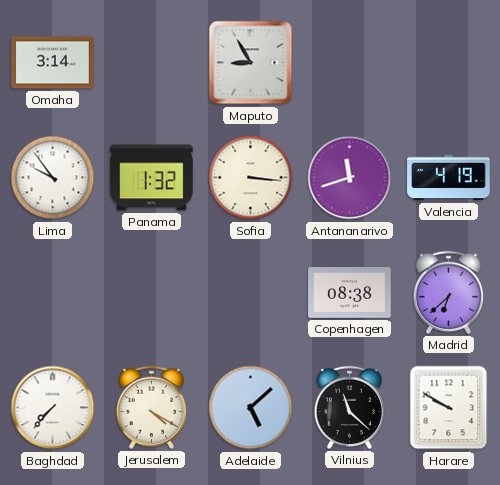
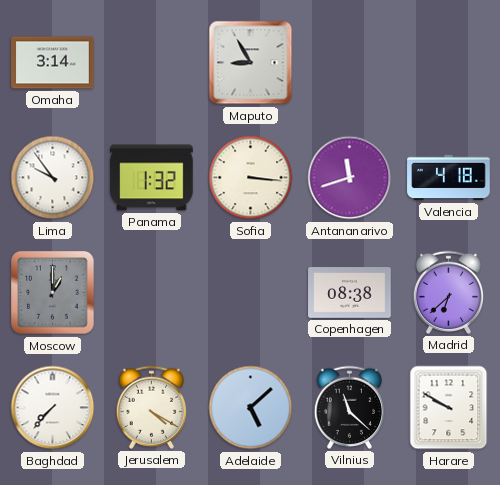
Valencia: 4:19 -> 4:18
Moscow: none -> 1:00
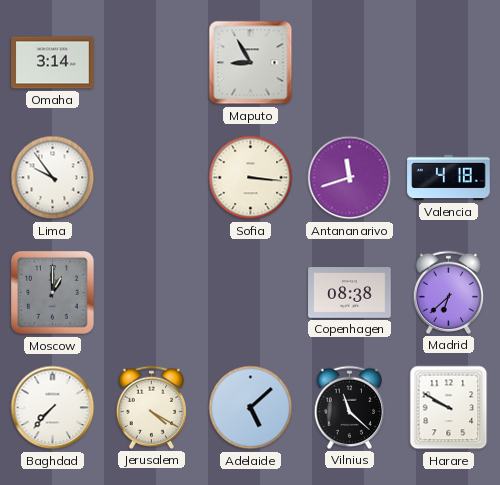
Panama: 1:32 -> none
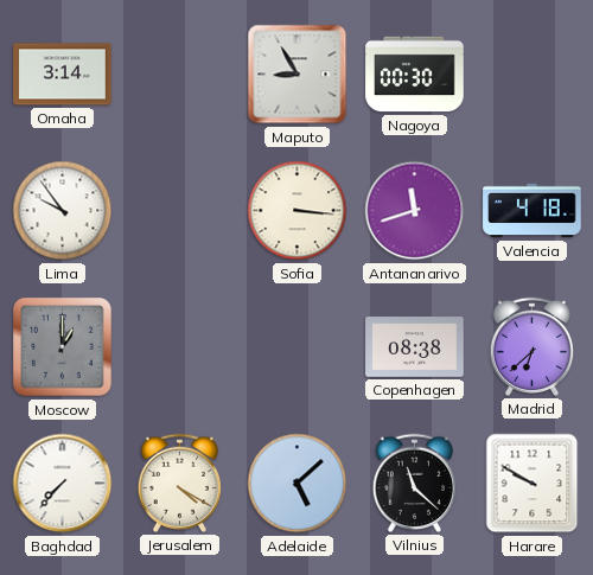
Nagoya: none -> 00:30
